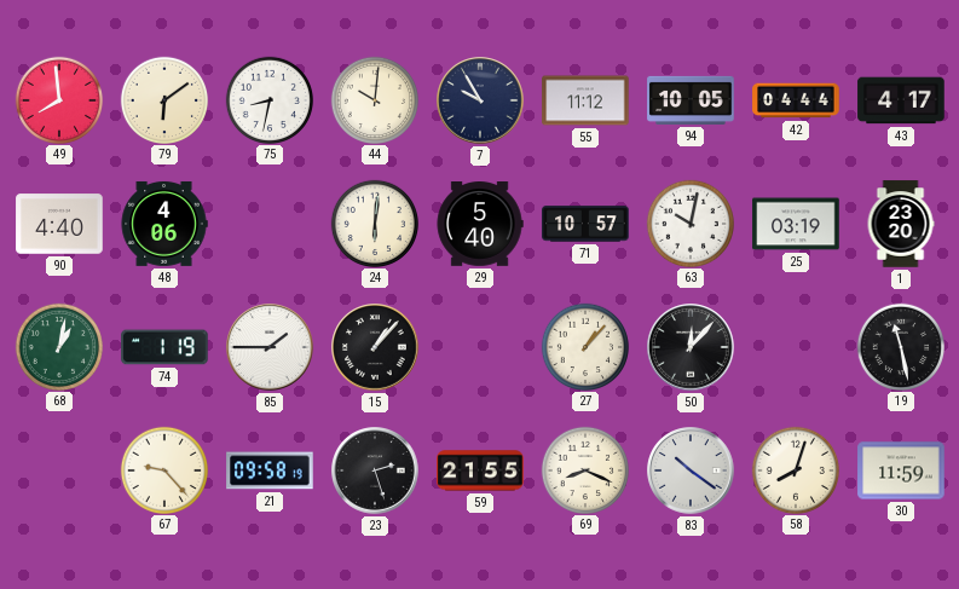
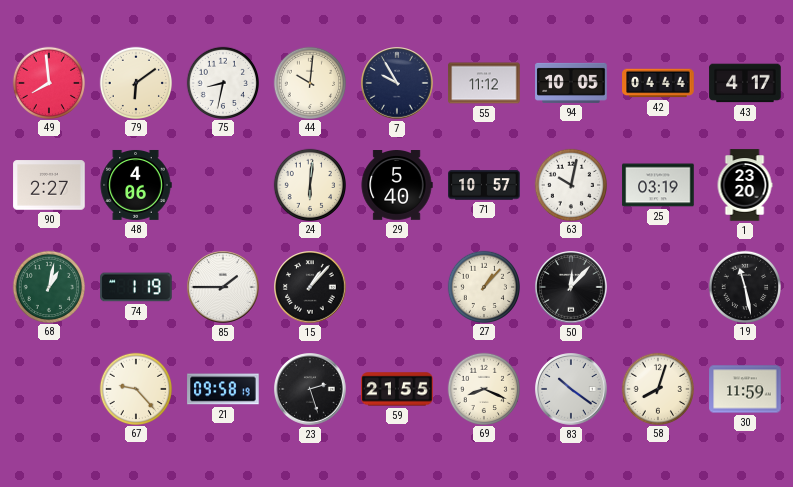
90: 4:40 -> 2:27
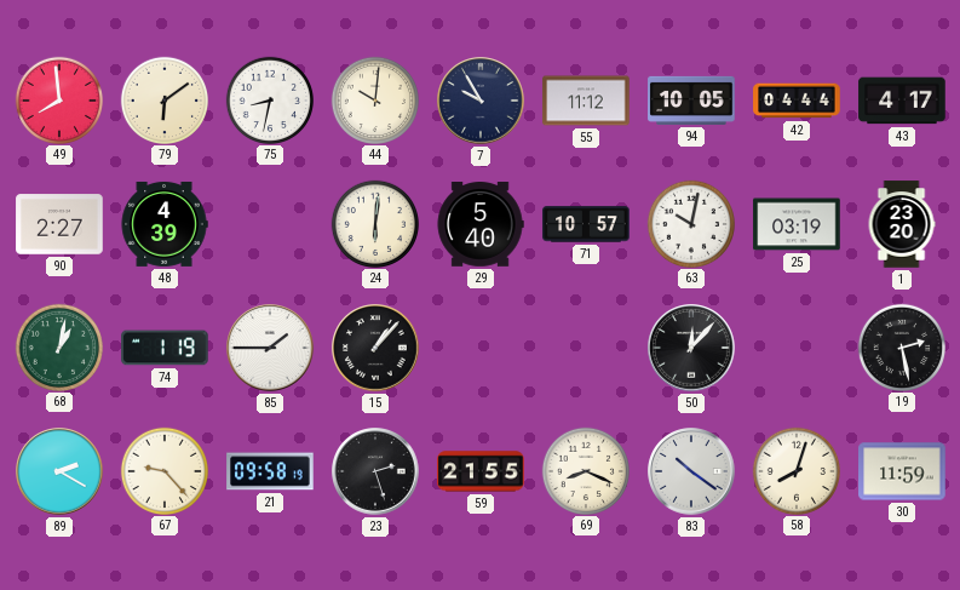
48: 4:06 -> 4:39
27: 1:07 -> none
19: 11:28 -> 2:28
89: none -> 2:20
